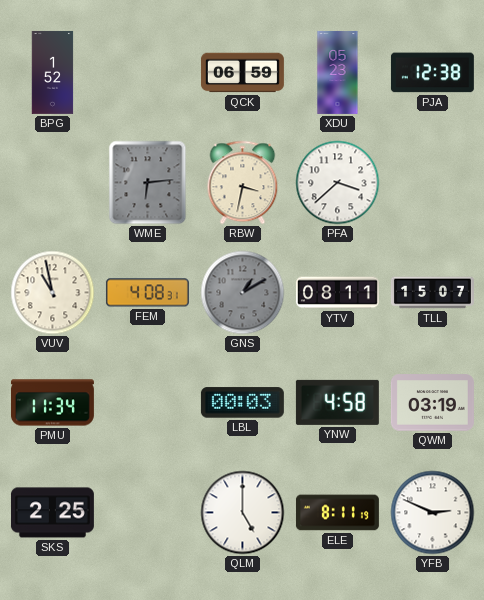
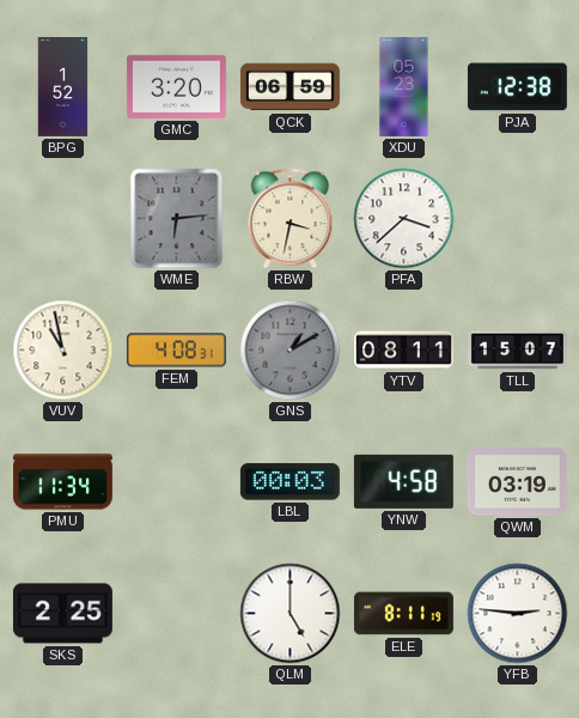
GMC: none -> 3:20
YFB: 2:49 -> 2:46
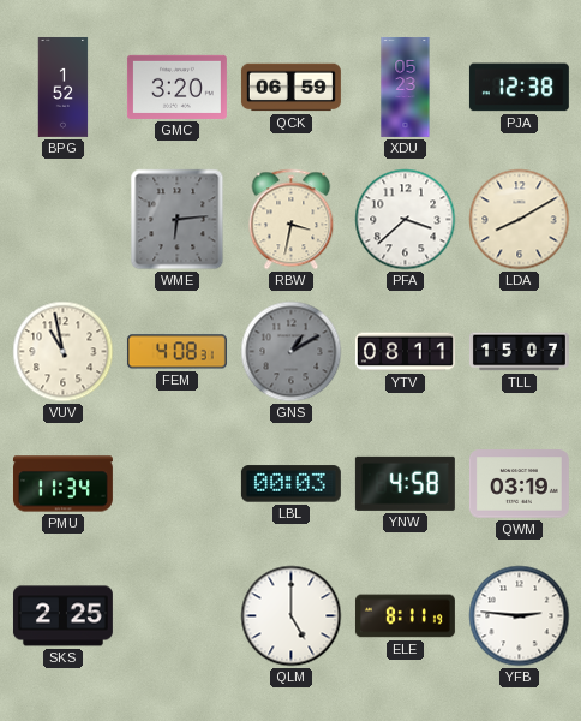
LDA: none -> 8:10
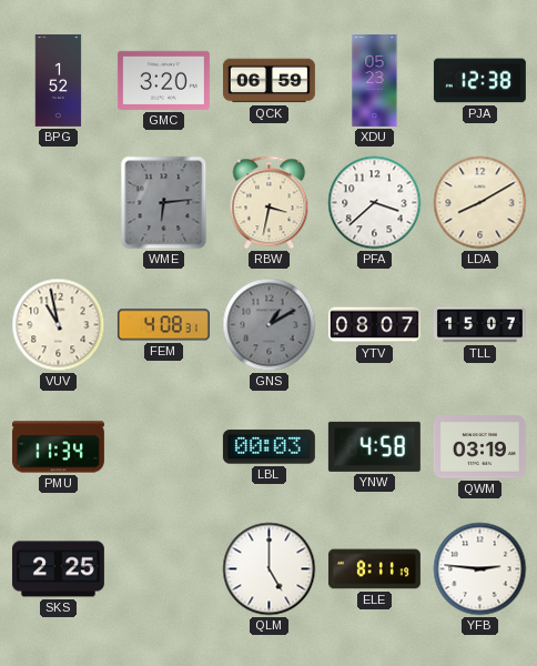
YTV: 08:11 -> 08:07
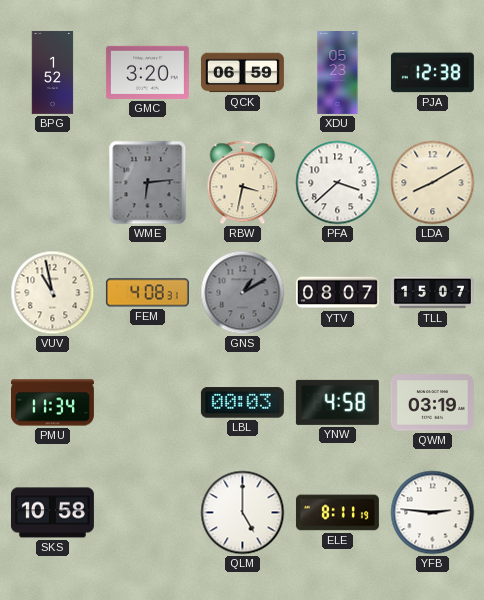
SKS: 2:25 -> 10:58
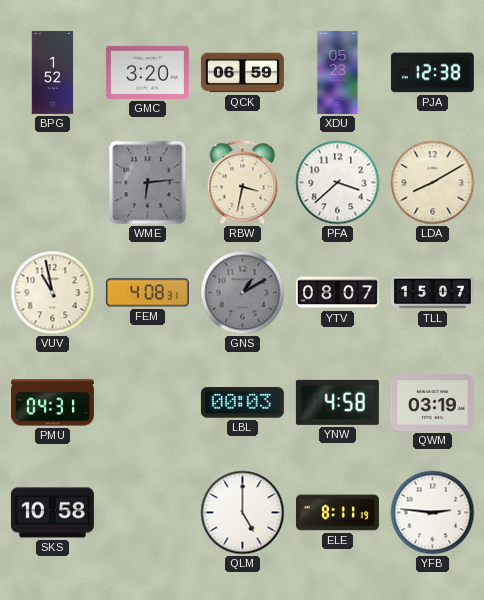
PMU: 11:34 -> 04:31
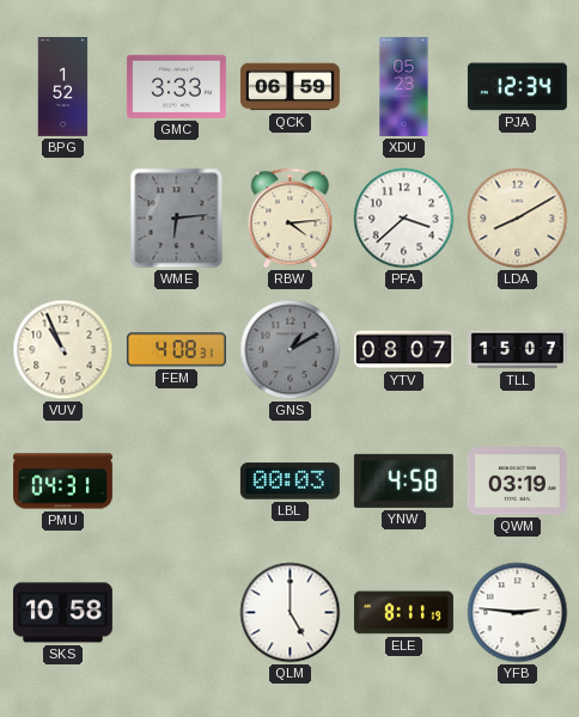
GMC: 3:20 -> 3:33
PJA: 12:38 -> 12:34
RBW: 3:32 -> 4:14
VUV: 10:58 -> 10:56
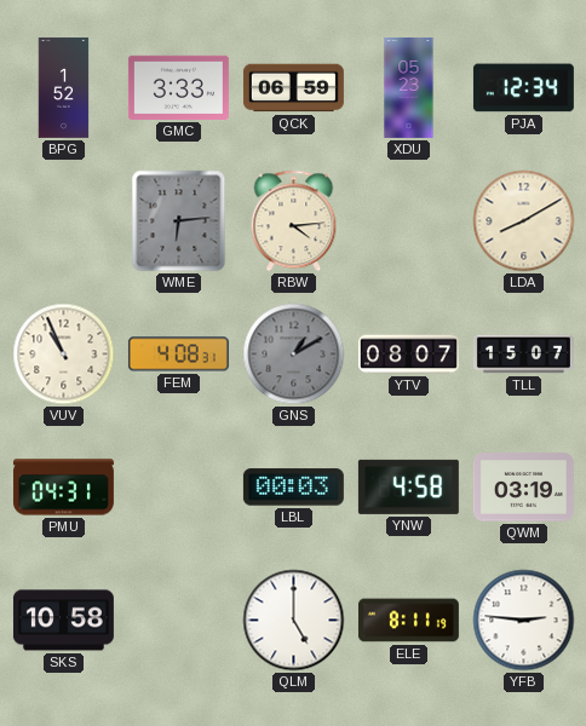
PFA: 3:38 -> none
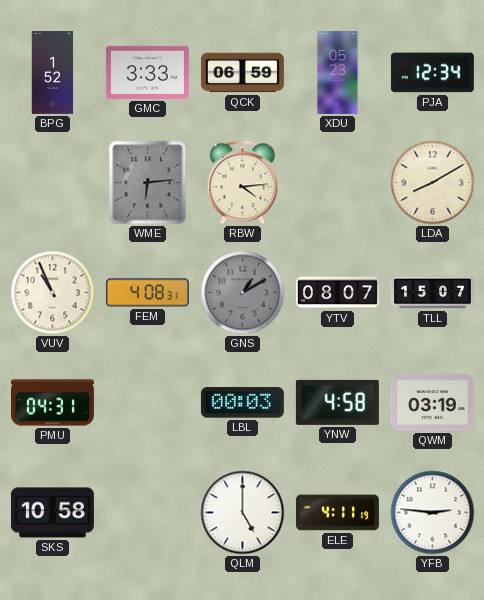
ELE: 8:11 -> 4:11
